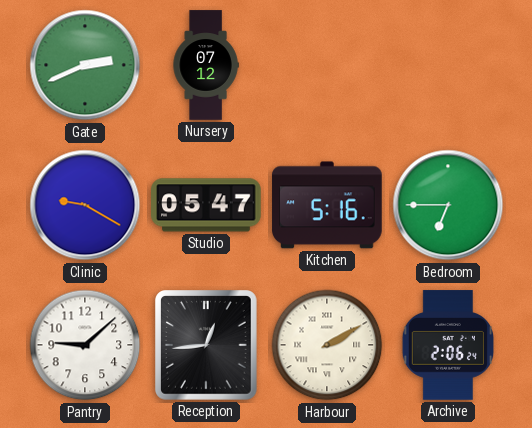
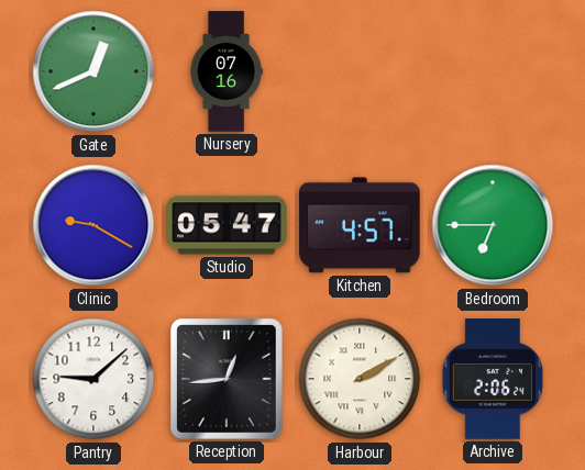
Gate: 2:41 -> 12:41
Nursery: 07:12 -> 07:16
Kitchen: 5:16 -> 4:57
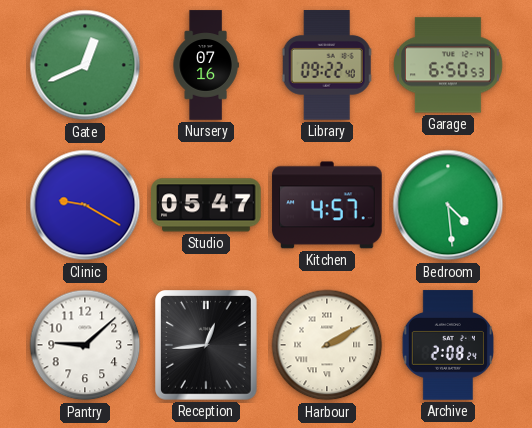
Library: none -> 09:22
Garage: none -> 6:50
Bedroom: 6:45 -> 4:29
Archive: 2:06 -> 2:08
